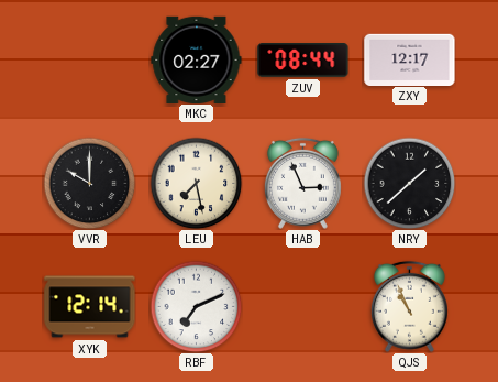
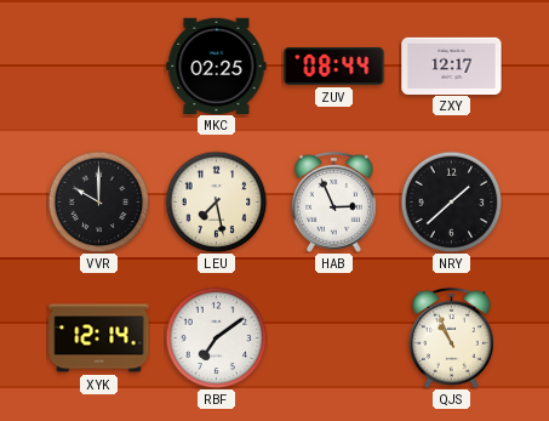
MKC: 02:27 -> 02:25
RBF: 7:11 -> 7:09
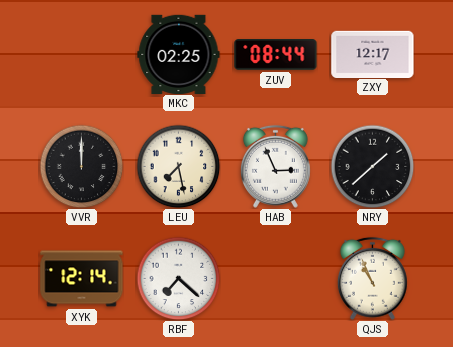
VVR: 10:00 -> 12:00
RBF: 7:09 -> 7:22
